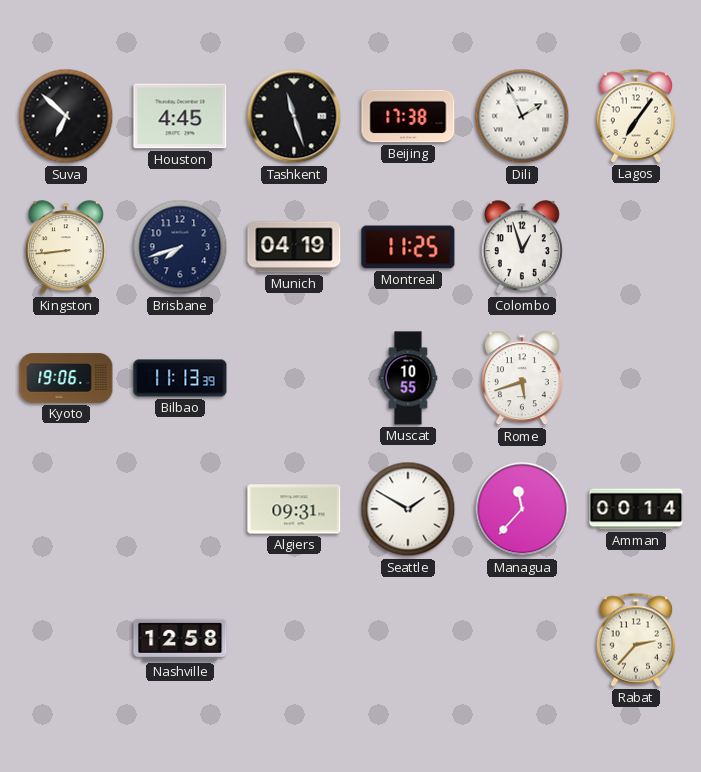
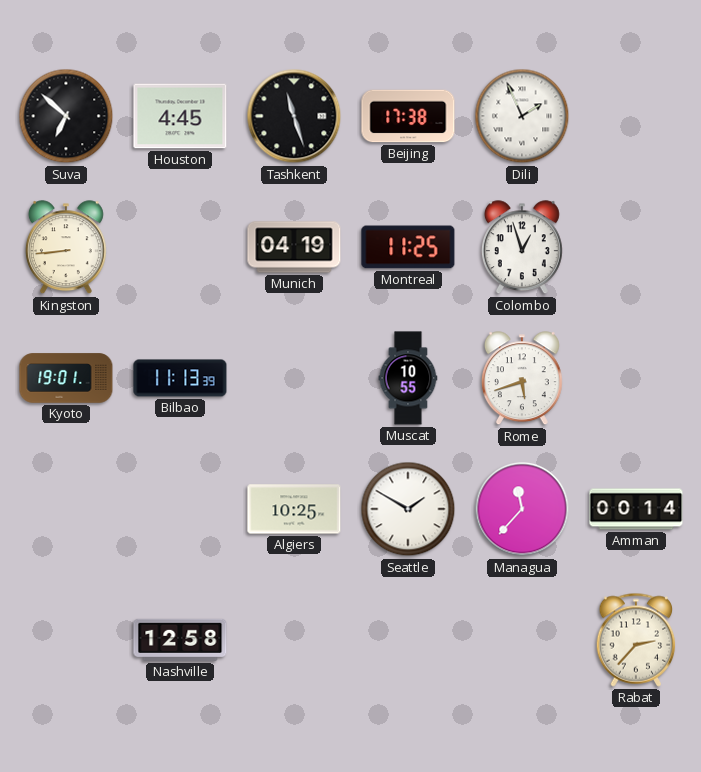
Lagos: 7:06 -> none
Brisbane: 7:42 -> none
Kyoto: 19:06 -> 19:01
Algiers: 09:31 -> 10:25
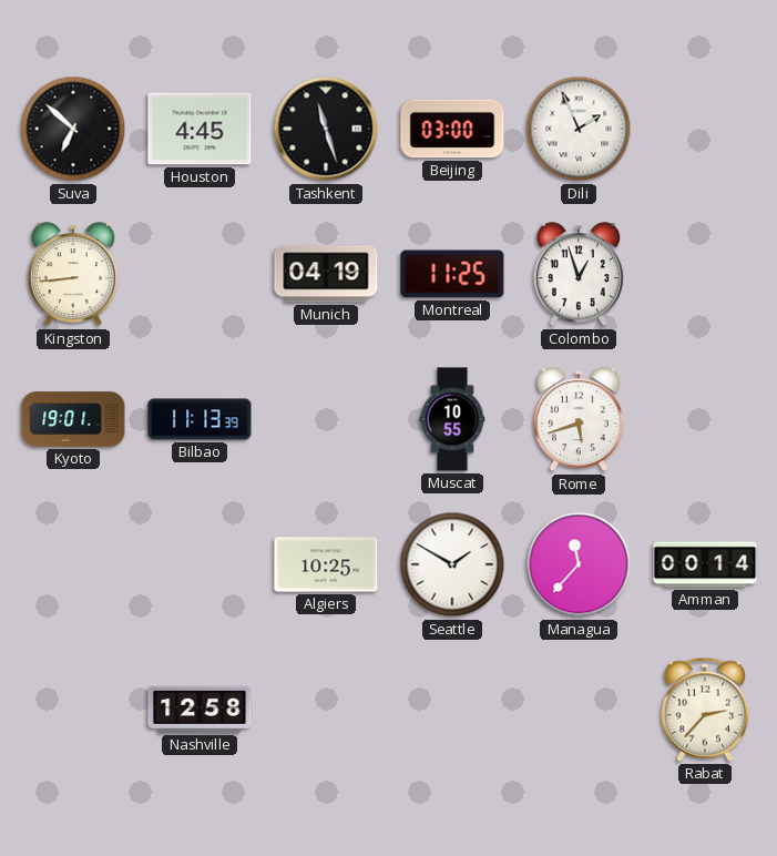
Beijing: 17:38 -> 03:00
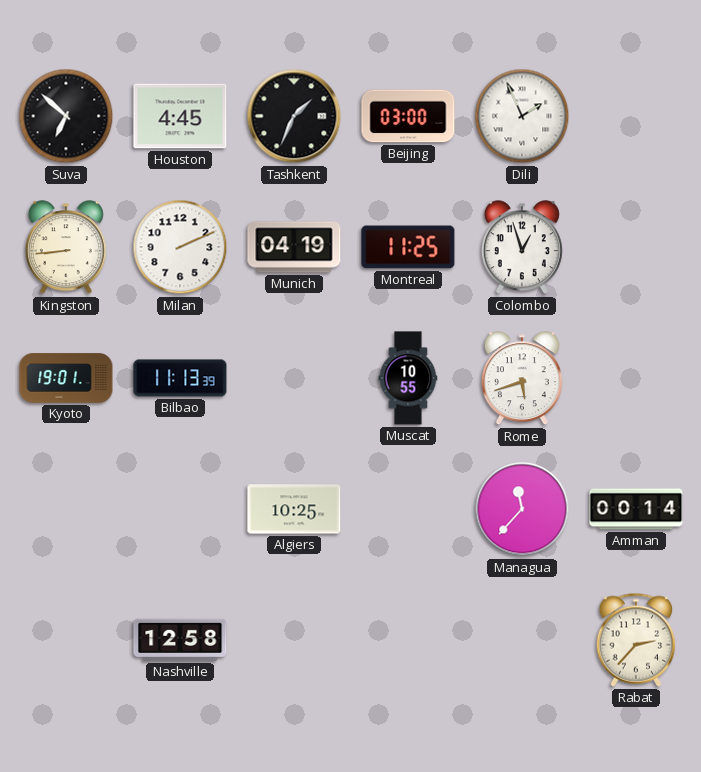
Tashkent: 11:27 -> 1:34
Milan: none -> 2:11
Seattle: 1:50 -> none
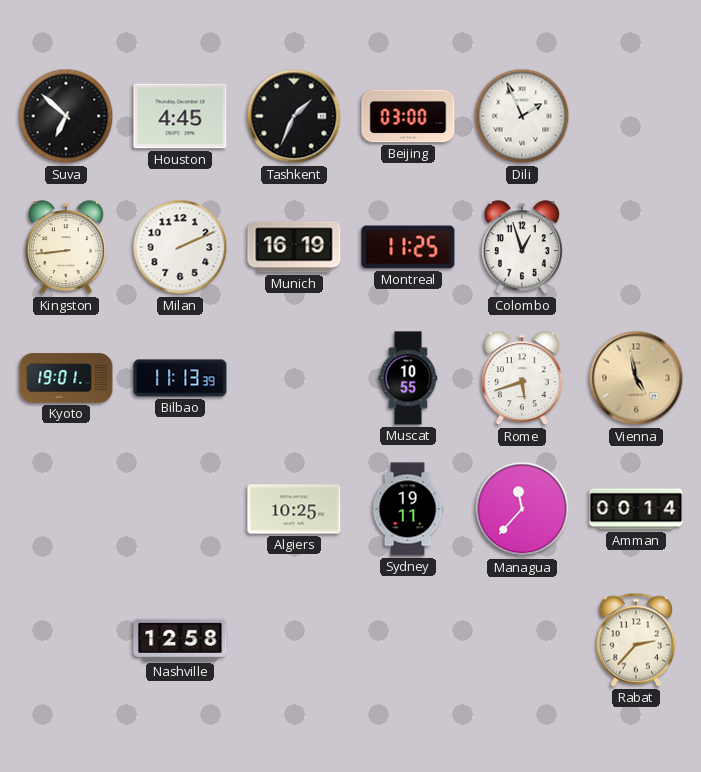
Munich: 04:19 -> 16:19
Vienna: none -> 4:58
Sydney: none -> 19:11
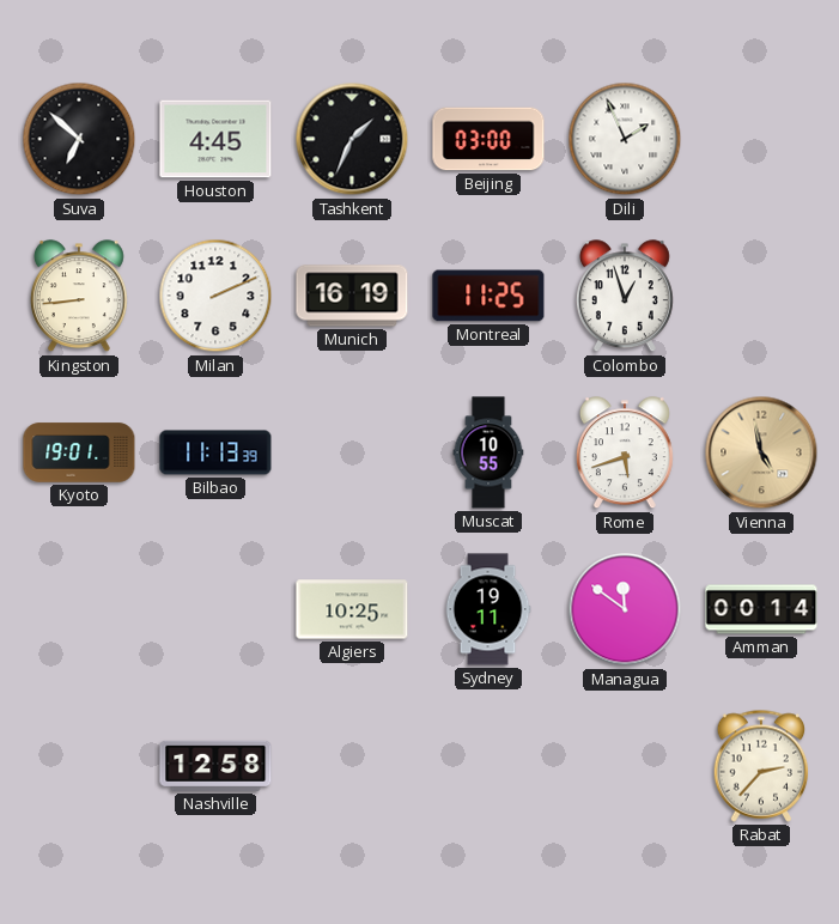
Managua: 11:37 -> 11:51
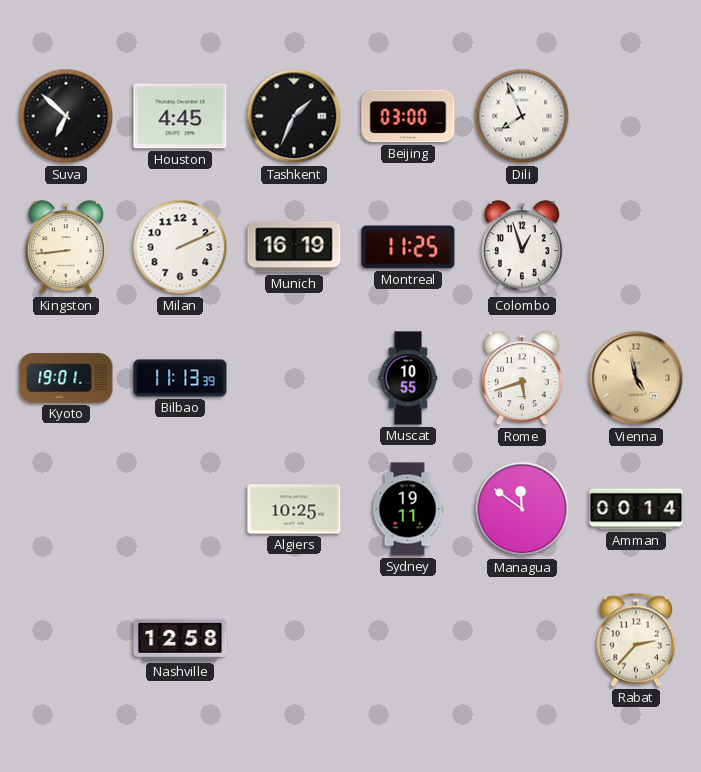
Dili: 1:56 -> 7:56
